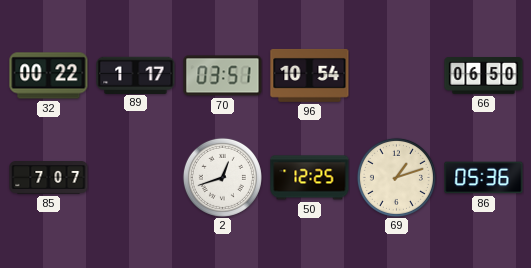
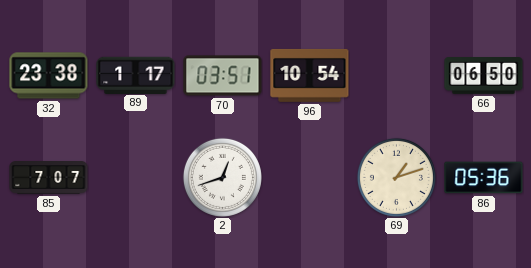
32: 00:22 -> 23:38
50: 12:25 -> none
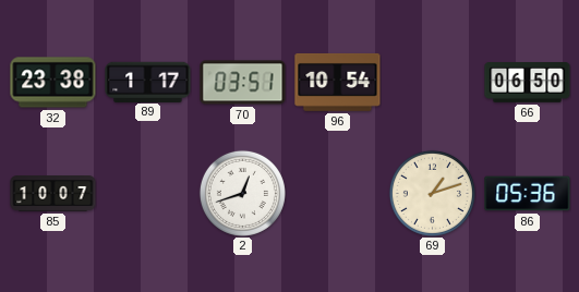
85: 7:07 -> 10:07
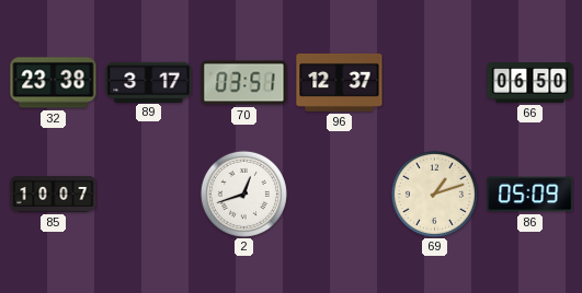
89: 1:17 -> 3:17
96: 10:54 -> 12:37
86: 05:36 -> 05:09
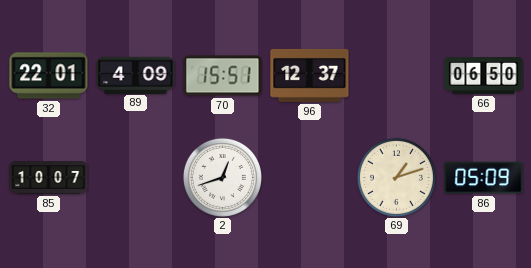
32: 23:38 -> 22:01
89: 3:17 -> 4:09
70: 03:51 -> 15:51
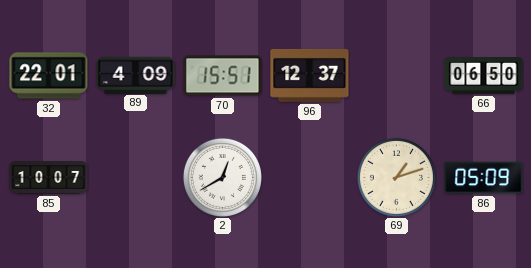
2: 12:42 -> 12:40
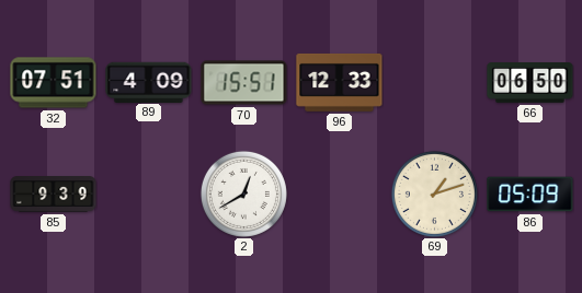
32: 22:01 -> 07:51
96: 12:37 -> 12:33
85: 10:07 -> 9:39
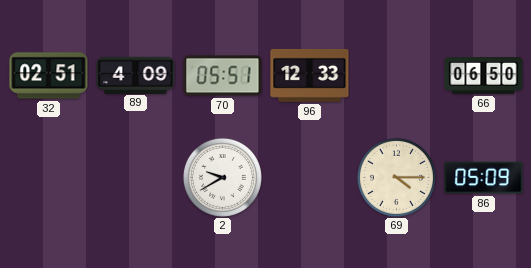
32: 07:51 -> 02:51
70: 15:51 -> 05:51
85: 9:39 -> none
2: 12:40 -> 9:40
69: 1:12 -> 4:15
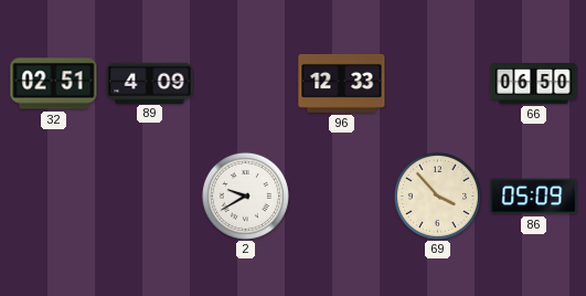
70: 05:51 -> none
69: 4:15 -> 3:53
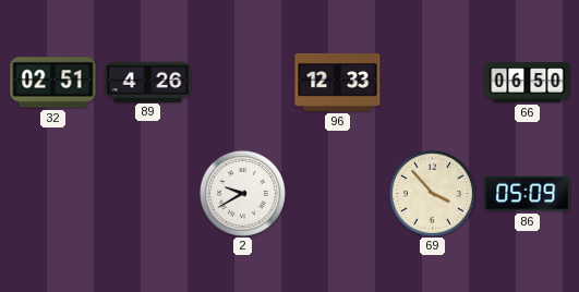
89: 4:09 -> 4:26
